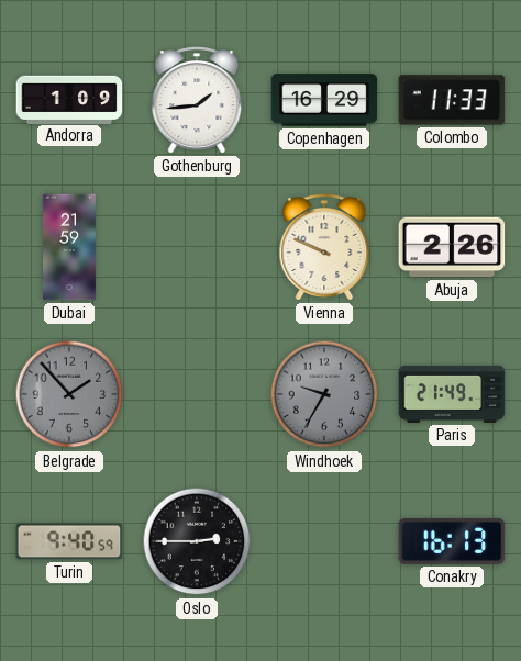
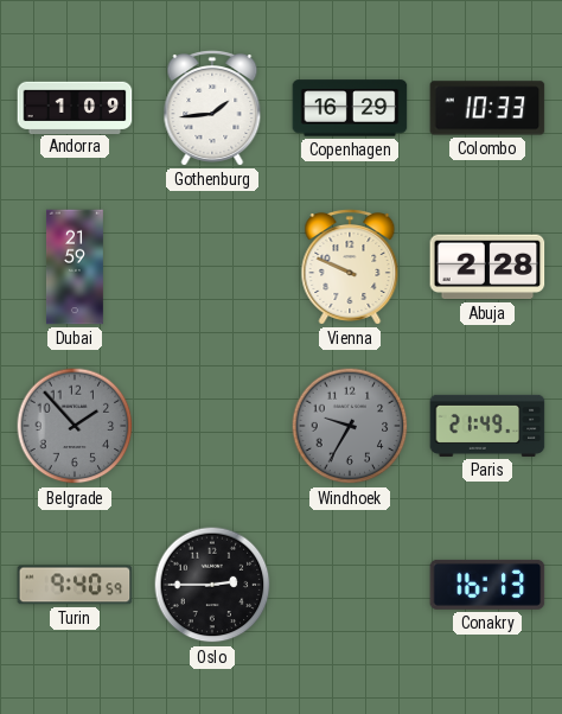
Colombo: 11:33 -> 10:33
Abuja: 2:26 -> 2:28
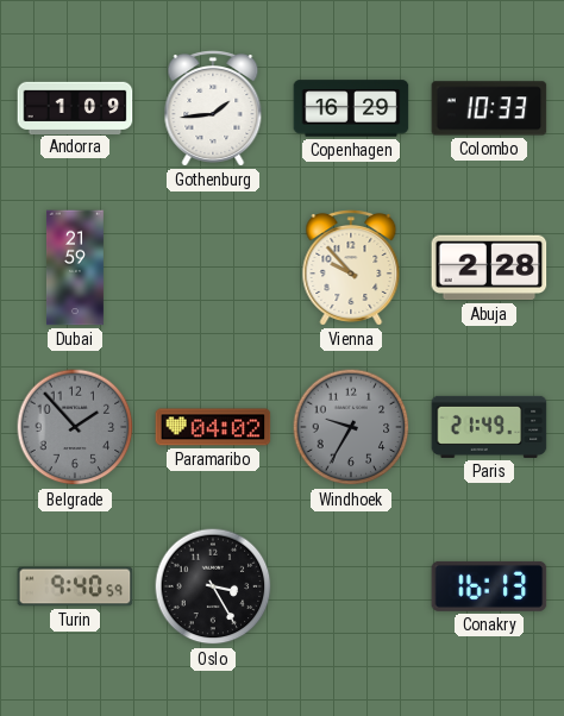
Vienna: 9:49 -> 9:53
Paramaribo: none -> 04:02
Oslo: 2:45 -> 3:25
